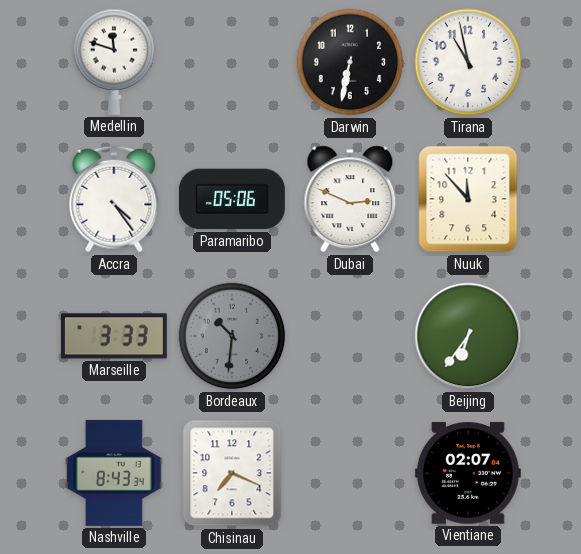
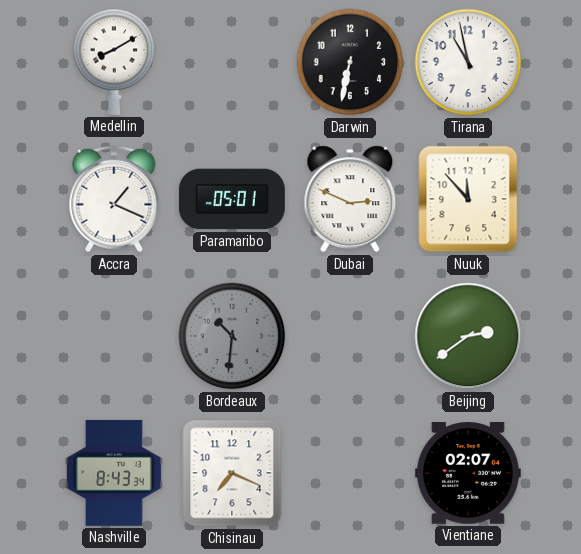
Medellin: 11:48 -> 8:10
Accra: 4:24 -> 1:19
Paramaribo: 05:06 -> 05:01
Marseille: 3:33 -> none
Beijing: 6:36 -> 2:39
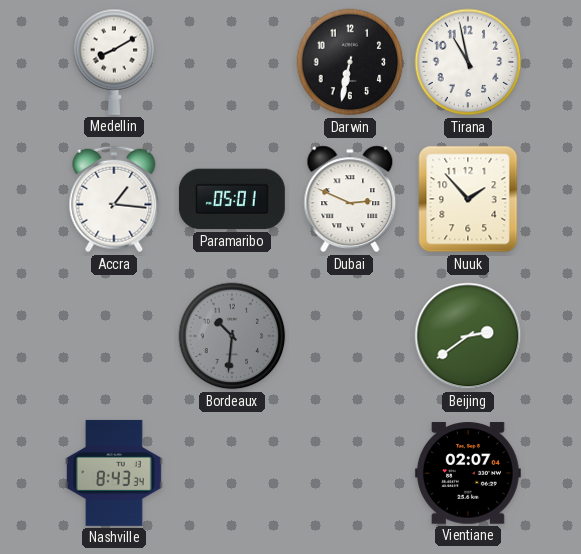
Accra: 1:19 -> 1:16
Nuuk: 11:53 -> 1:53
Chisinau: 7:19 -> none
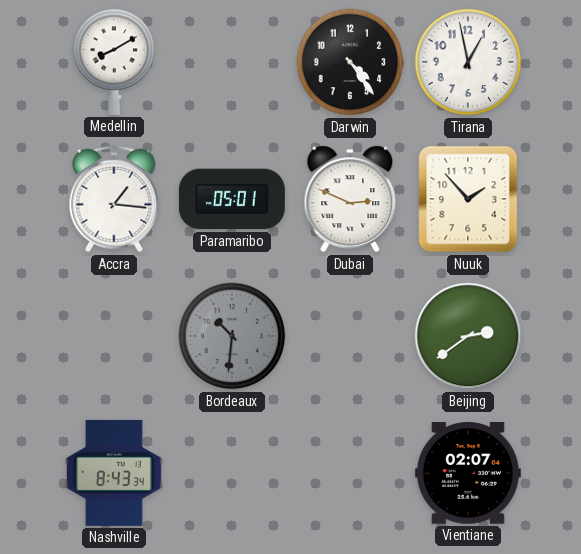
Darwin: 6:32 -> 4:24
Tirana: 10:58 -> 12:58
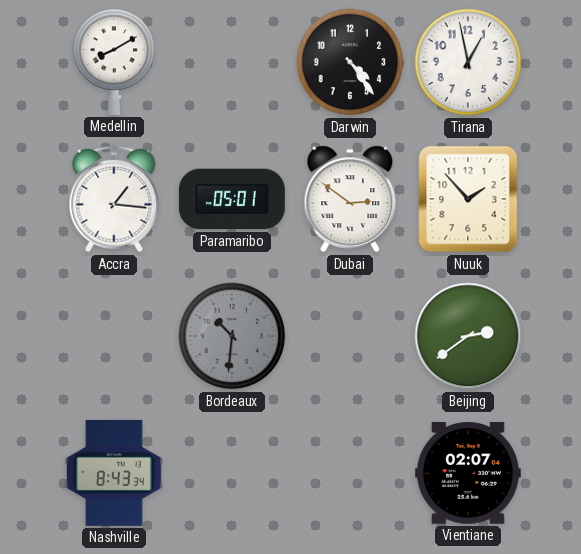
Dubai: 2:49 -> 2:51
